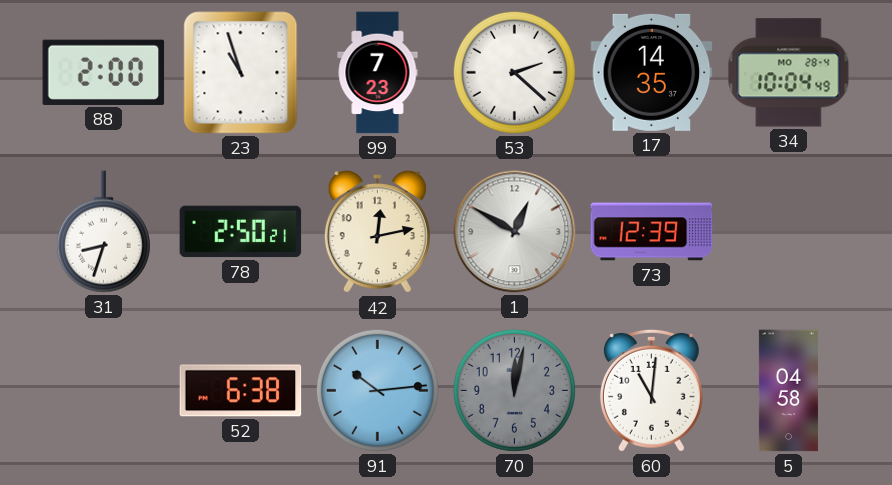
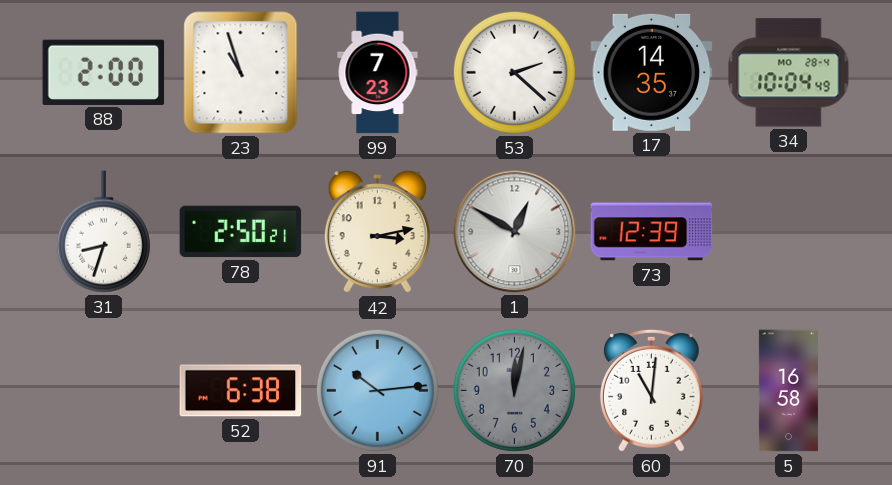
42: 12:13 -> 3:13
5: 04:58 -> 16:58
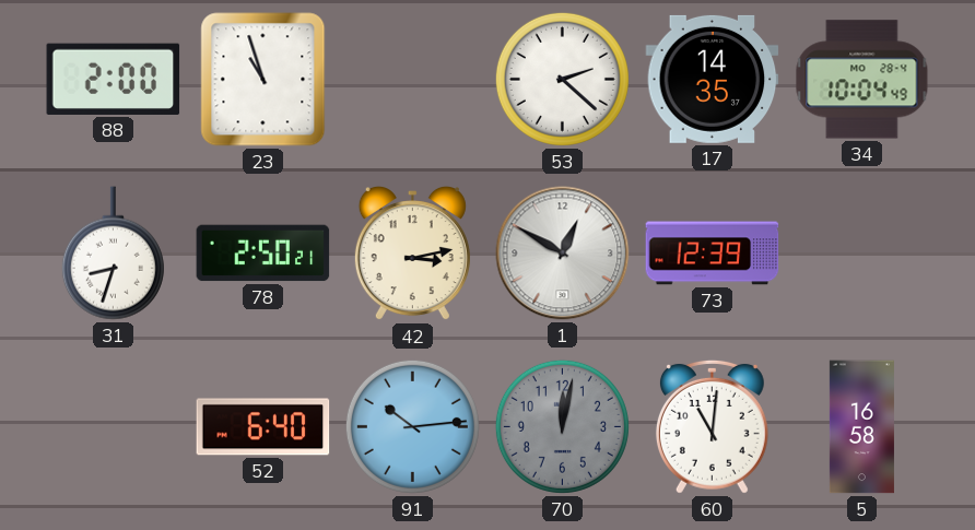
99: 7:23 -> none
52: 6:38 -> 6:40
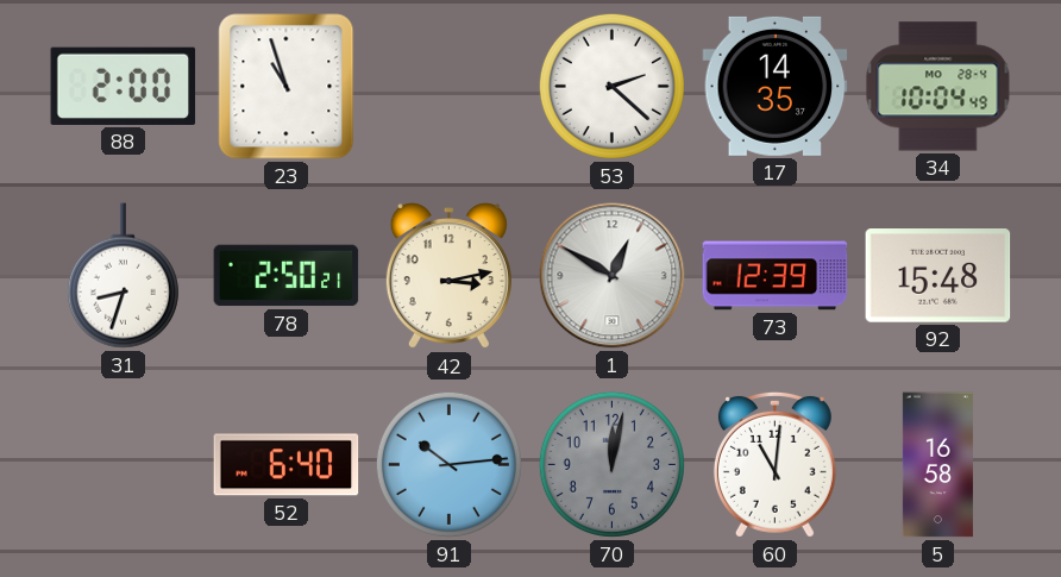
92: none -> 15:48
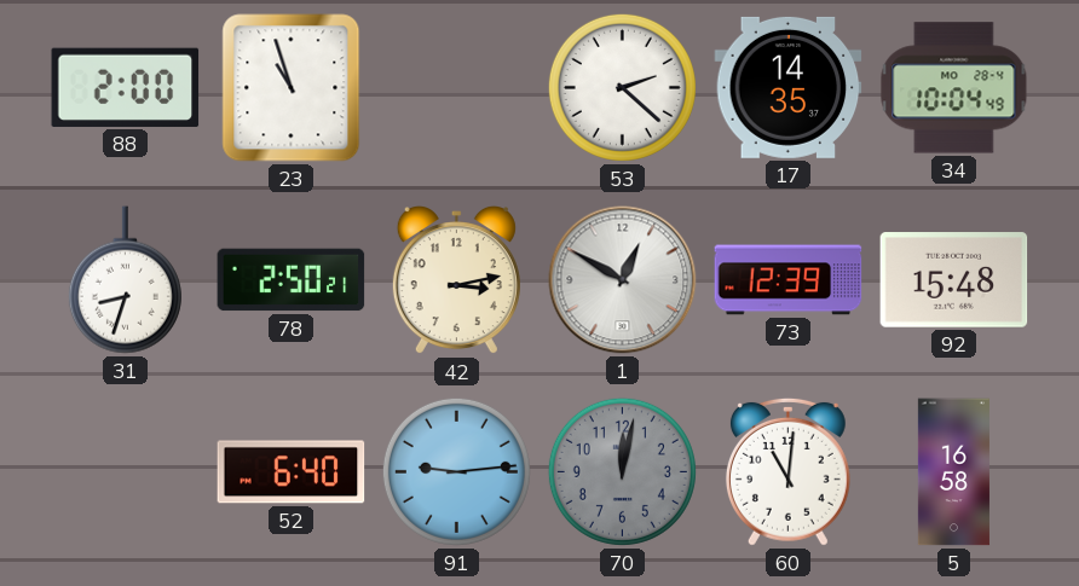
91: 10:14 -> 9:14
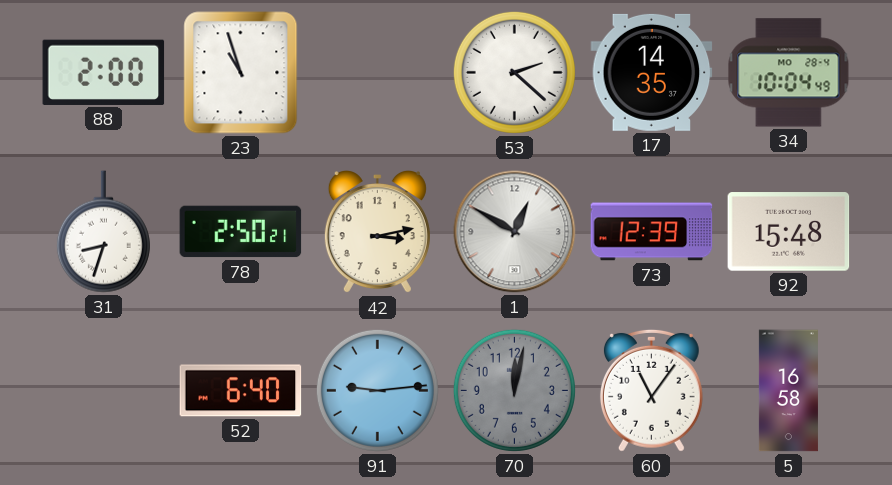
60: 11:01 -> 11:06
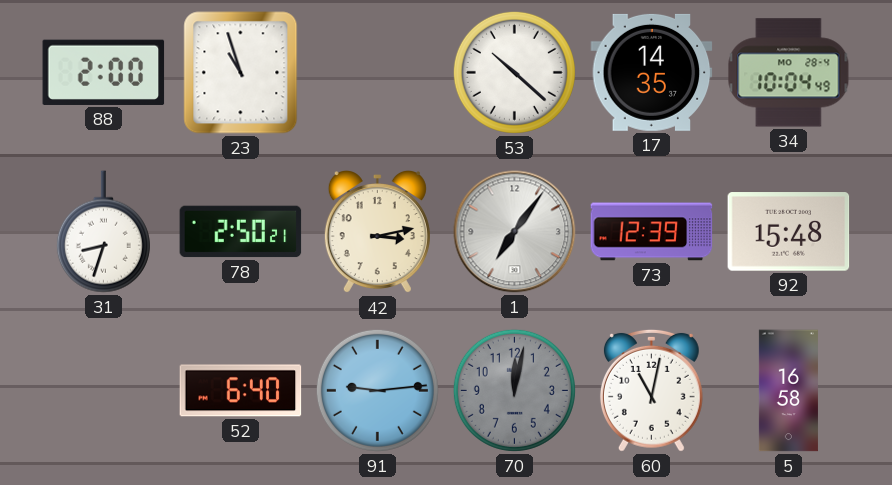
53: 2:22 -> 10:22
1: 12:50 -> 7:06
60: 11:06 -> 11:02
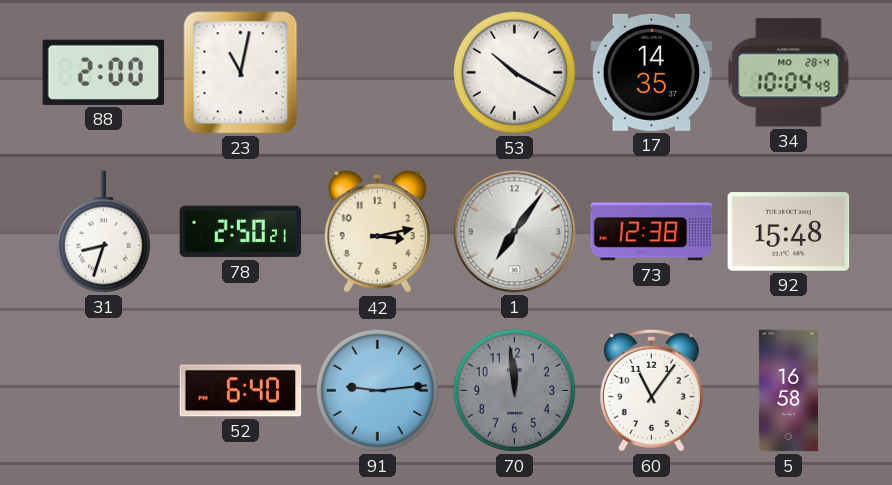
23: 10:57 -> 11:02
53: 10:22 -> 10:20
73: 12:39 -> 12:38
70: 12:02 -> 11:59
60: 11:02 -> 11:06
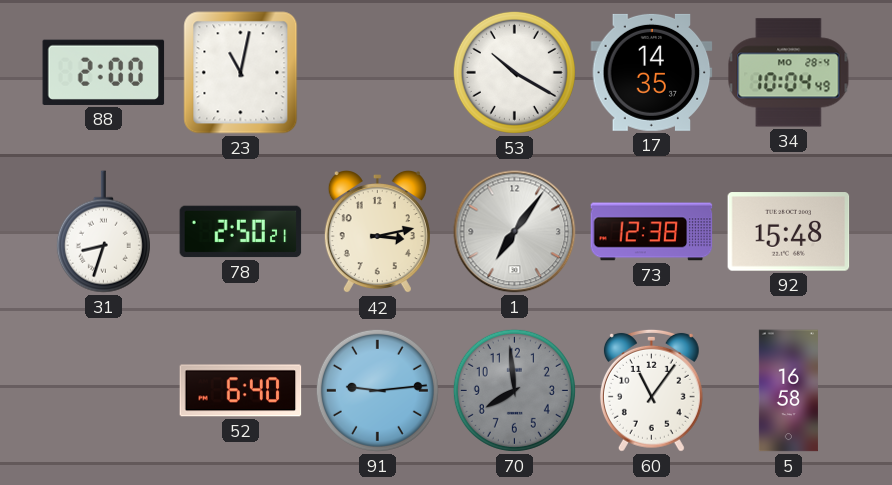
70: 11:59 -> 7:59
